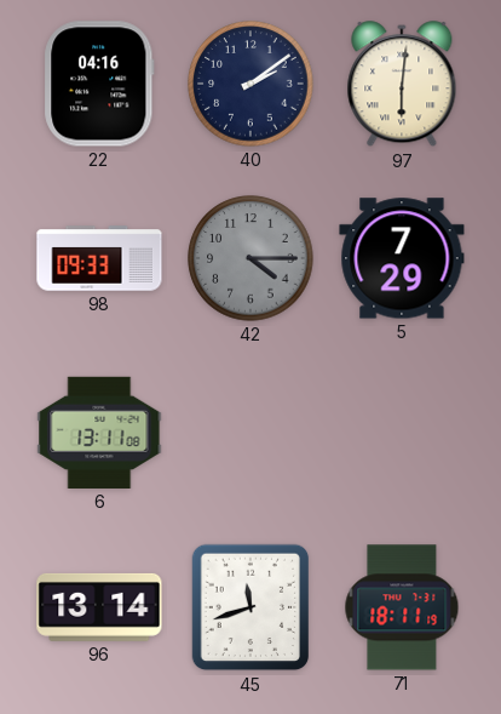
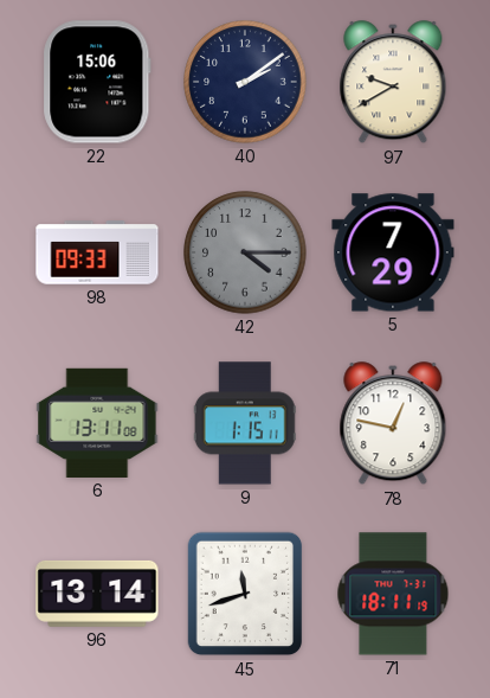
22: 04:16 -> 15:06
97: 6:01 -> 9:40
9: none -> 1:15
78: none -> 12:47
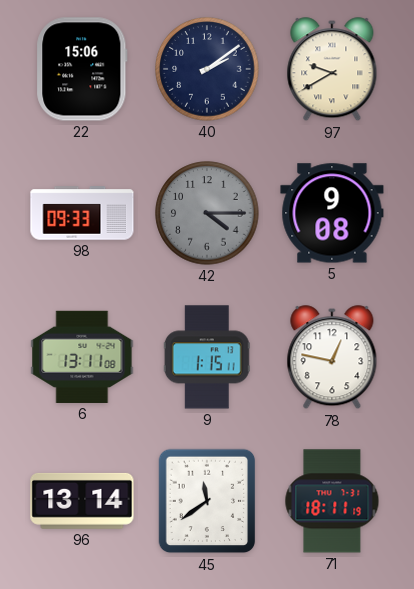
5: 7:29 -> 9:08
45: 11:42 -> 11:39
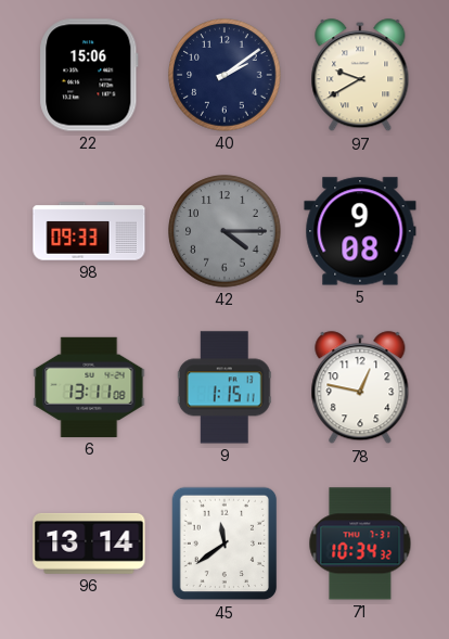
71: 18:11 -> 10:34
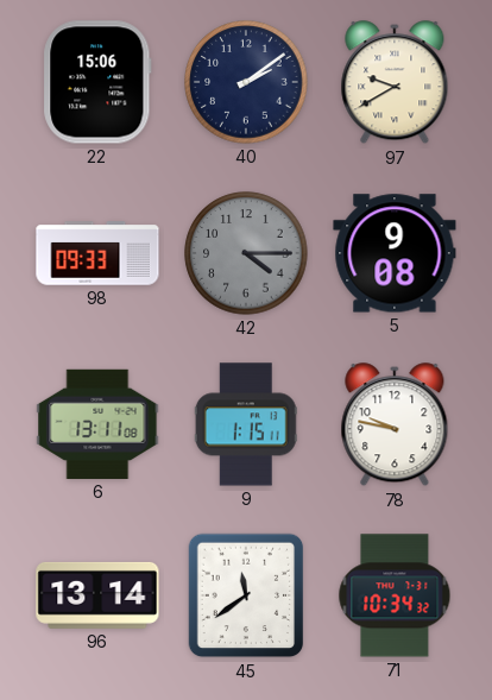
78: 12:47 -> 9:47
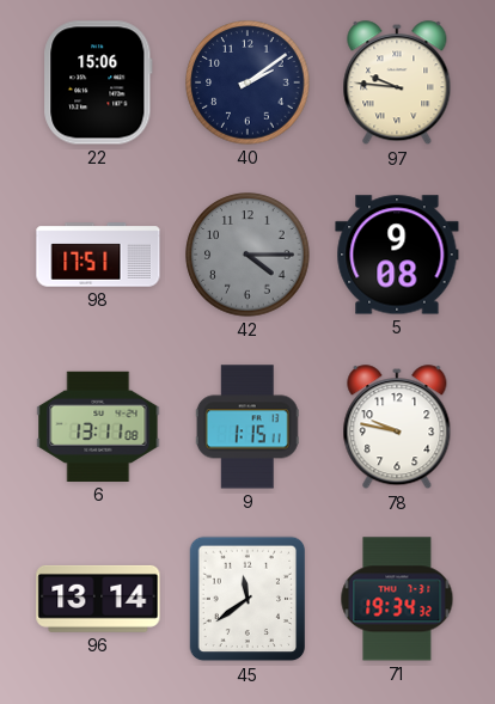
97: 9:40 -> 9:46
98: 09:33 -> 17:51
71: 10:34 -> 19:34
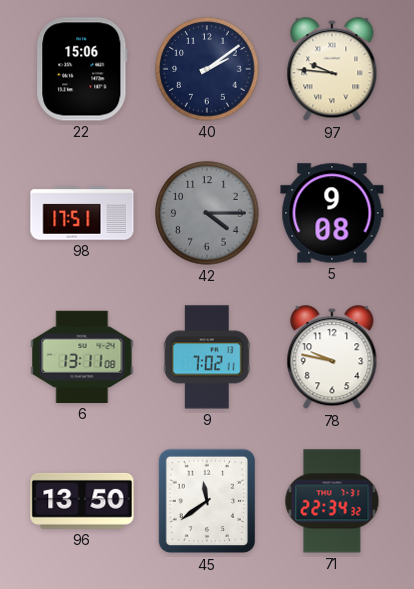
9: 1:15 -> 7:02
96: 13:14 -> 13:50
71: 19:34 -> 22:34
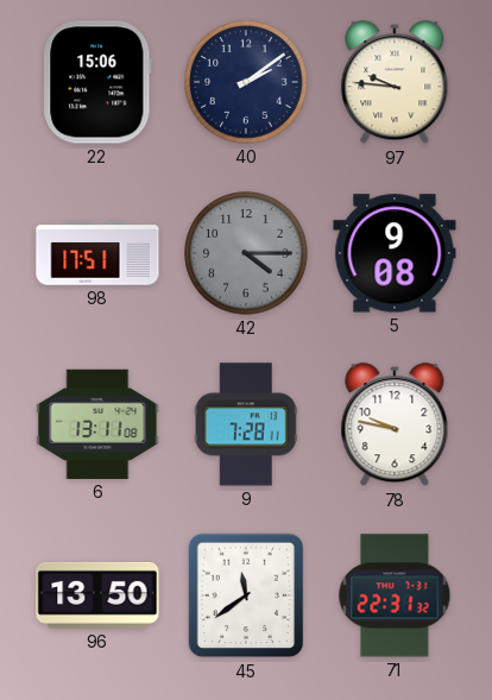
9: 7:02 -> 7:28
71: 22:34 -> 22:31
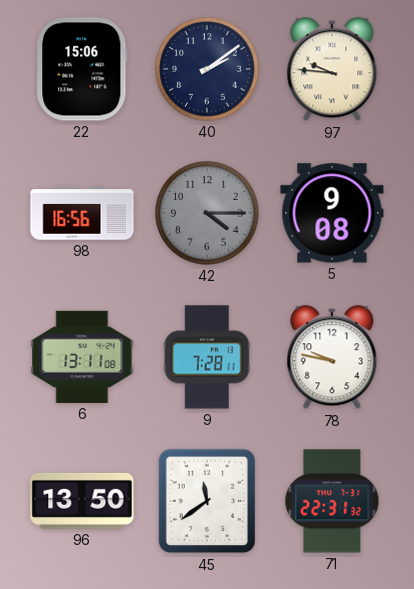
98: 17:51 -> 16:56
